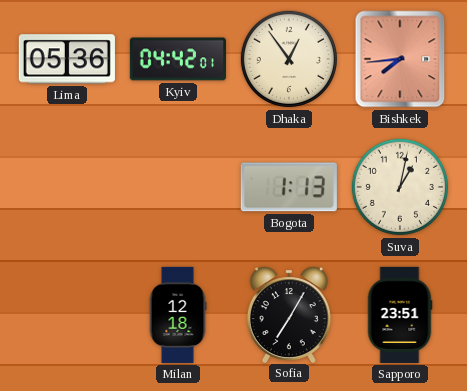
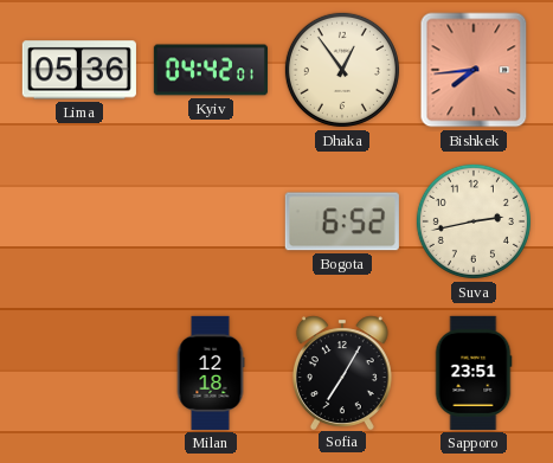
Bogota: 1:13 -> 6:52
Suva: 1:02 -> 2:43
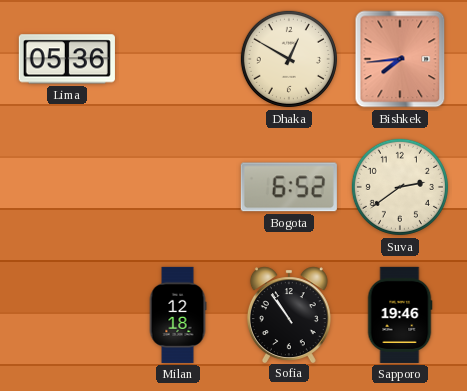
Kyiv: 04:42 -> none
Dhaka: 12:54 -> 12:50
Suva: 2:43 -> 2:39
Sofia: 7:05 -> 10:54
Sapporo: 23:51 -> 19:46
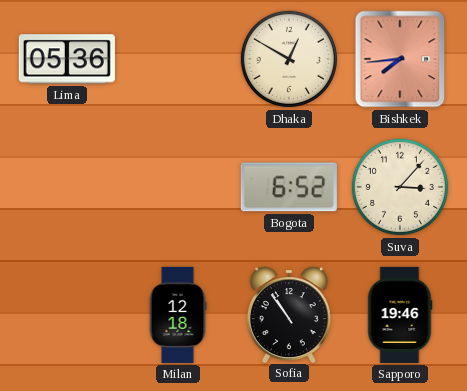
Suva: 2:39 -> 3:07
